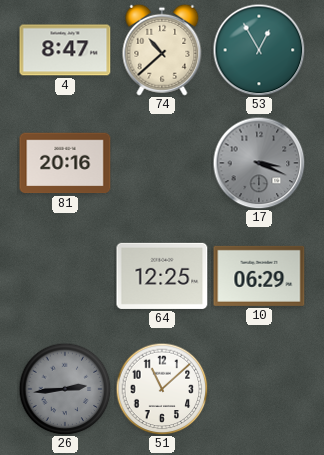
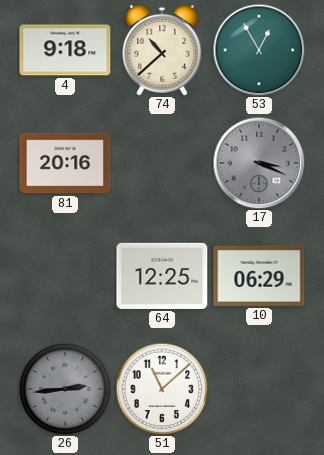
4: 8:47 -> 9:18
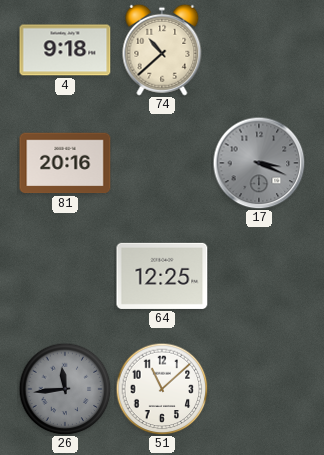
53: 12:55 -> none
10: 06:29 -> none
26: 2:44 -> 11:44
